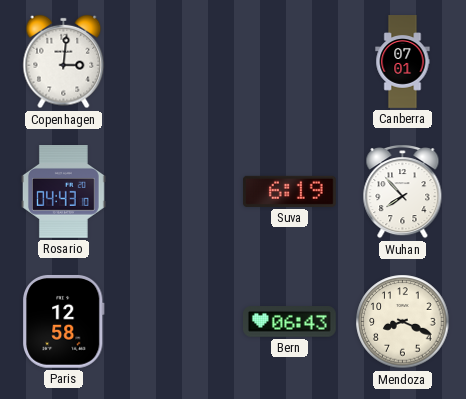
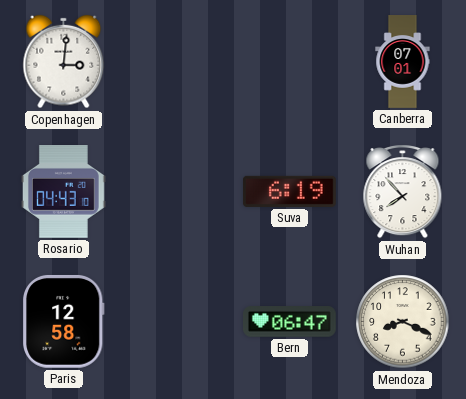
Bern: 06:43 -> 06:47
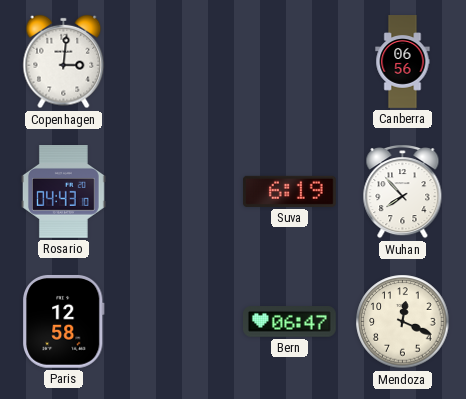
Canberra: 07:01 -> 06:56
Mendoza: 8:19 -> 12:19
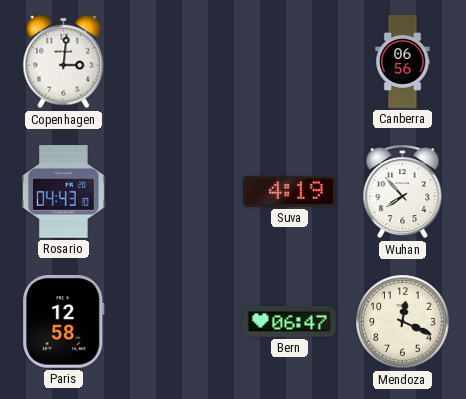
Suva: 6:19 -> 4:19
